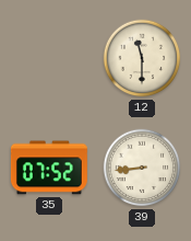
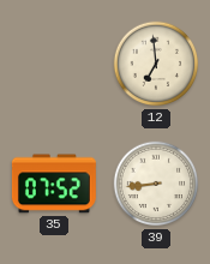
12: 11:30 -> 6:59
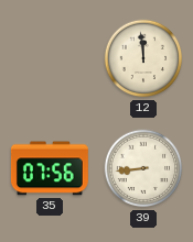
12: 6:59 -> 11:59
35: 07:52 -> 07:56
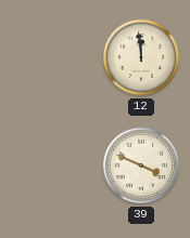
35: 07:56 -> none
39: 8:44 -> 3:49
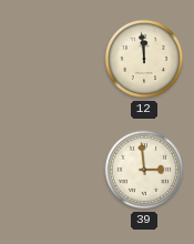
39: 3:49 -> 2:59
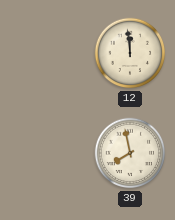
39: 2:59 -> 7:58
